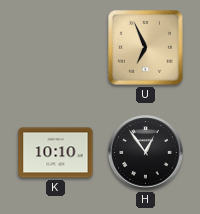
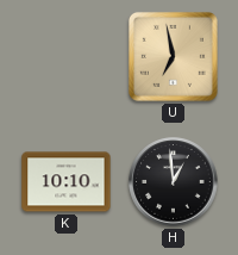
U: 6:56 -> 6:58
H: 12:54 -> 12:59
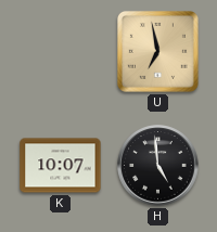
K: 10:10 -> 10:07
H: 12:59 -> 4:59
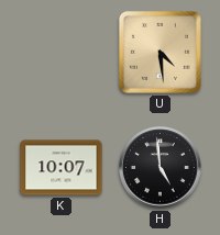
U: 6:58 -> 4:29
